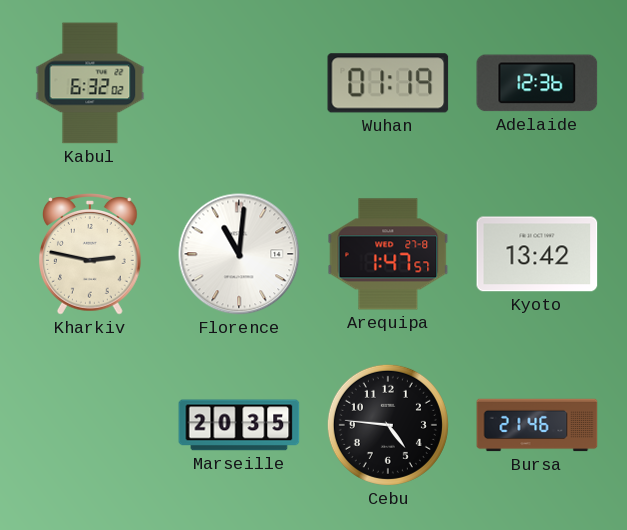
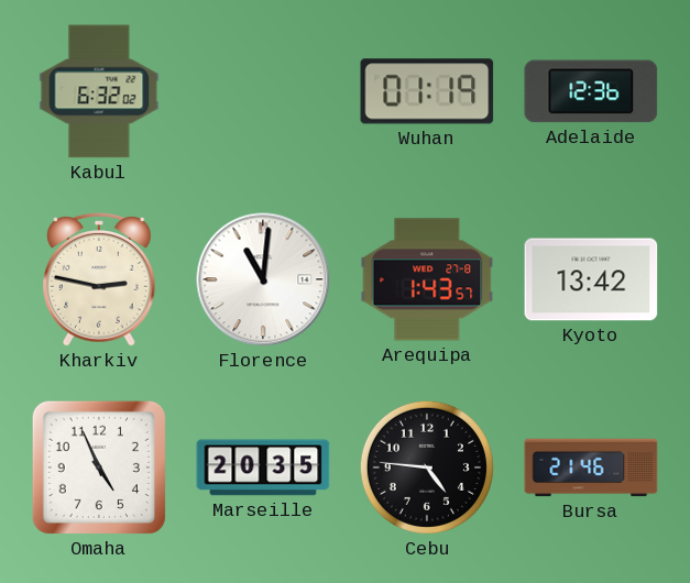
Arequipa: 1:47 -> 1:43
Omaha: none -> 4:56
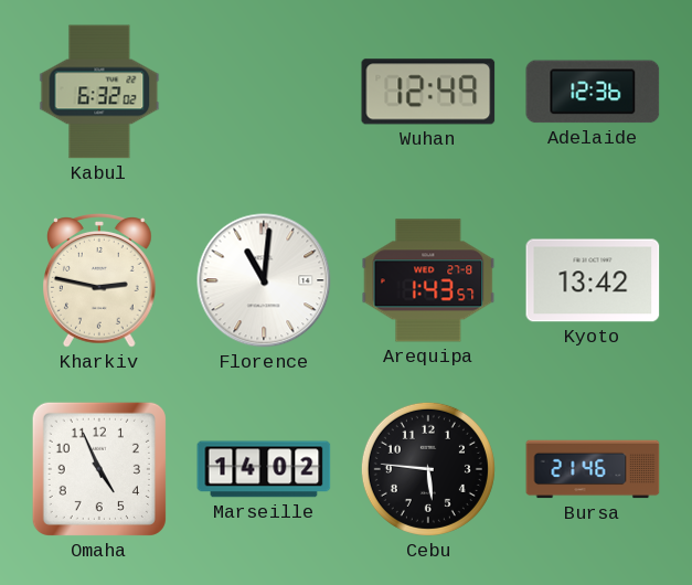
Wuhan: 01:19 -> 12:49
Marseille: 20:35 -> 14:02
Cebu: 4:46 -> 5:46
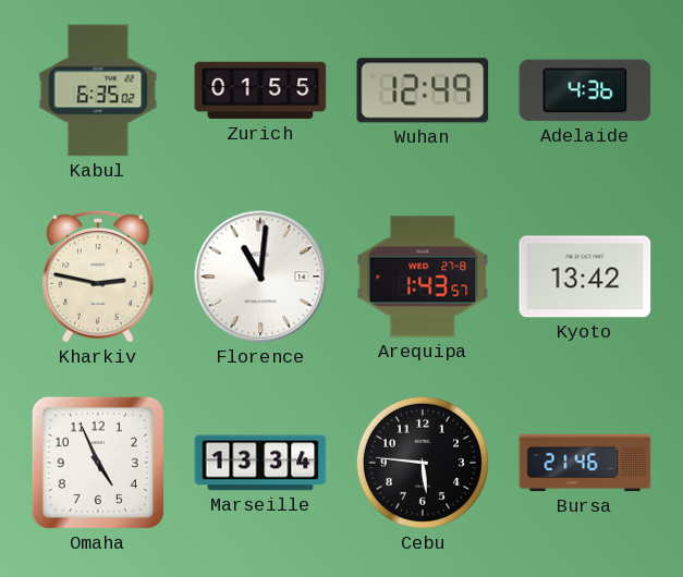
Kabul: 6:32 -> 6:35
Zurich: none -> 01:55
Adelaide: 12:36 -> 4:36
Marseille: 14:02 -> 13:34
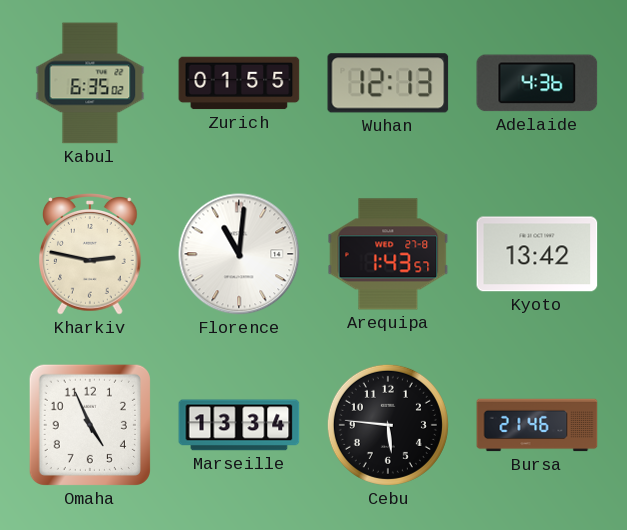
Wuhan: 12:49 -> 12:13
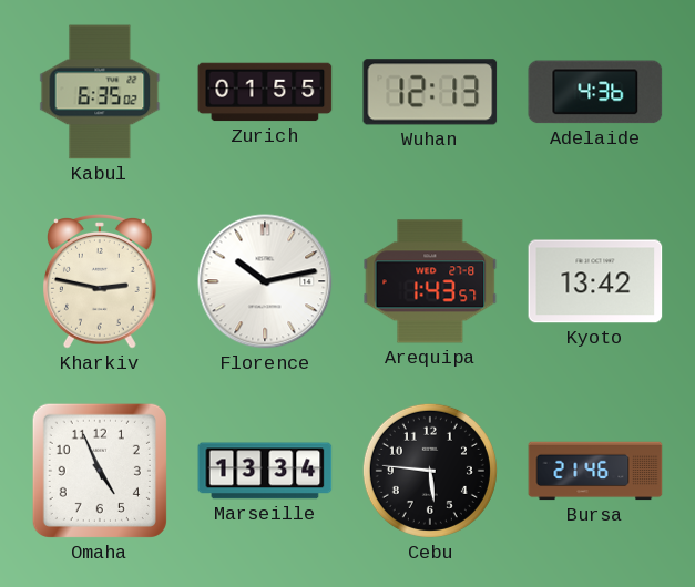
Florence: 11:01 -> 10:13
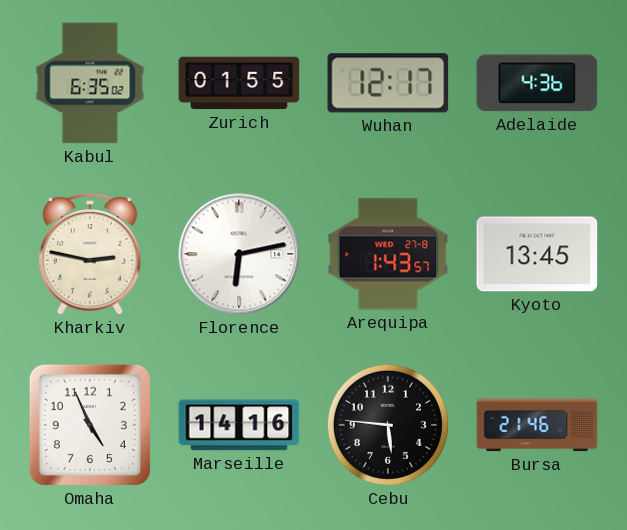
Wuhan: 12:13 -> 12:17
Florence: 10:13 -> 6:13
Kyoto: 13:42 -> 13:45
Marseille: 13:34 -> 14:16
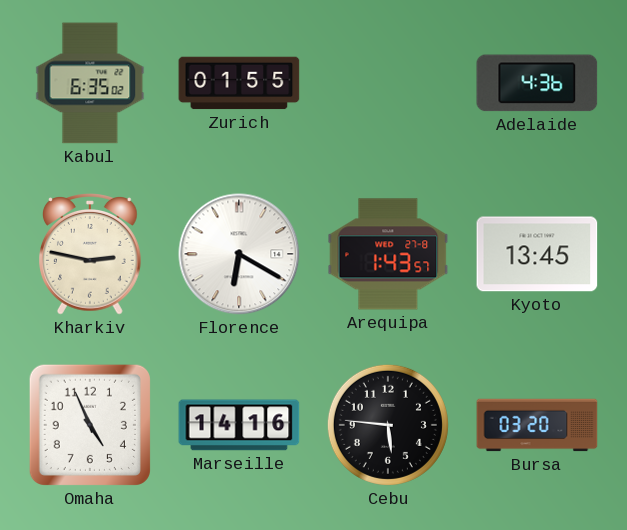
Wuhan: 12:17 -> none
Florence: 6:13 -> 6:20
Bursa: 21:46 -> 03:20
